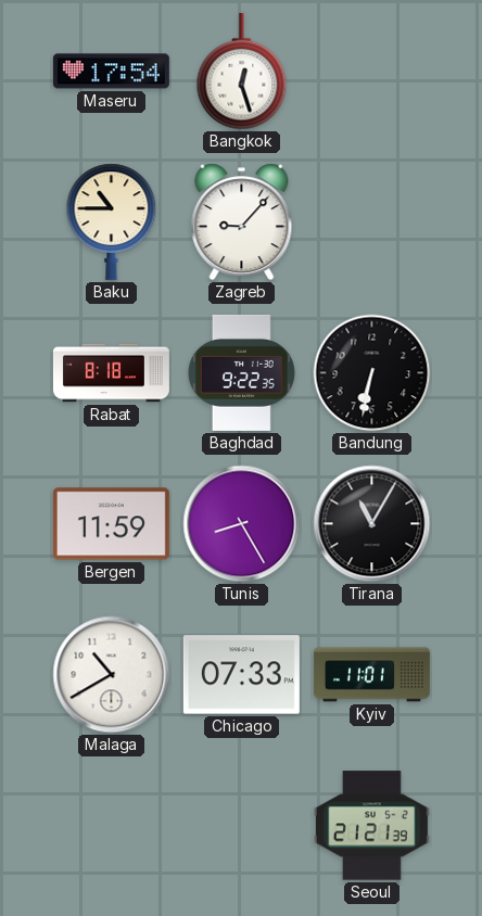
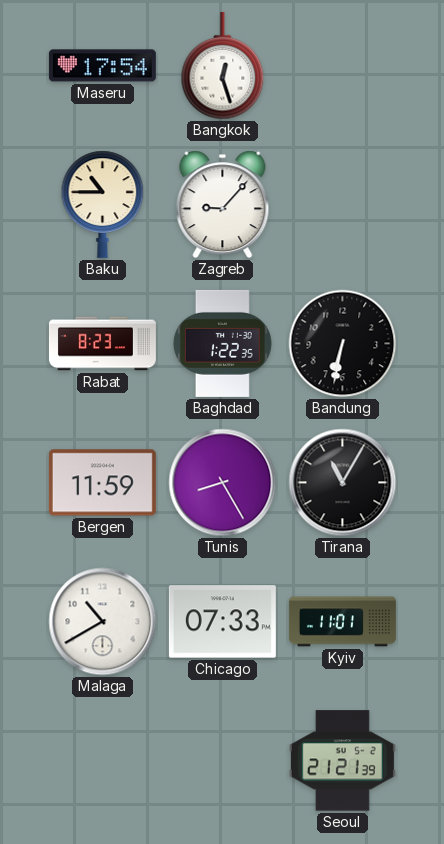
Rabat: 8:18 -> 8:23
Baghdad: 9:22 -> 1:22
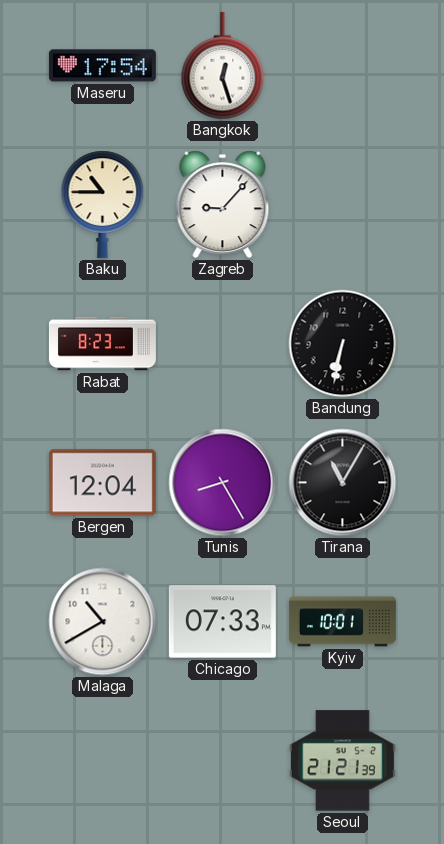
Baghdad: 1:22 -> none
Bergen: 11:59 -> 12:04
Kyiv: 11:01 -> 10:01
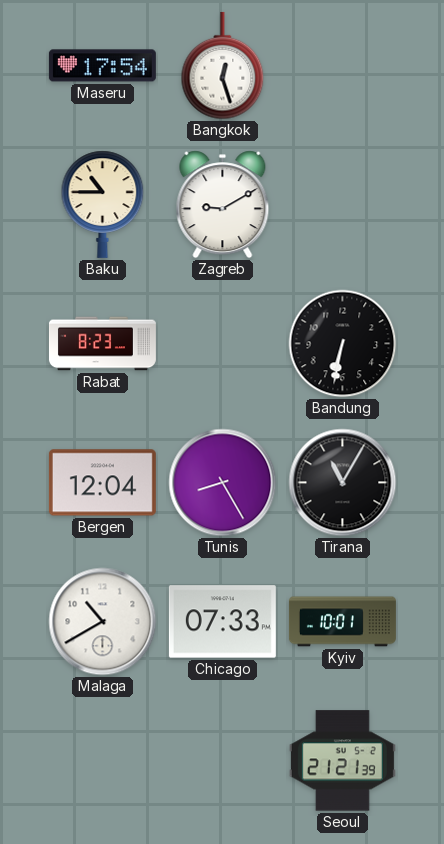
Zagreb: 9:07 -> 9:10
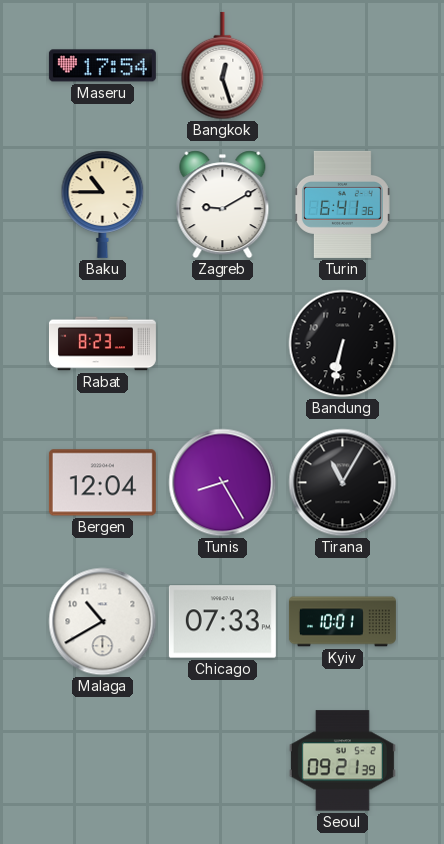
Turin: none -> 6:41
Seoul: 21:21 -> 09:21
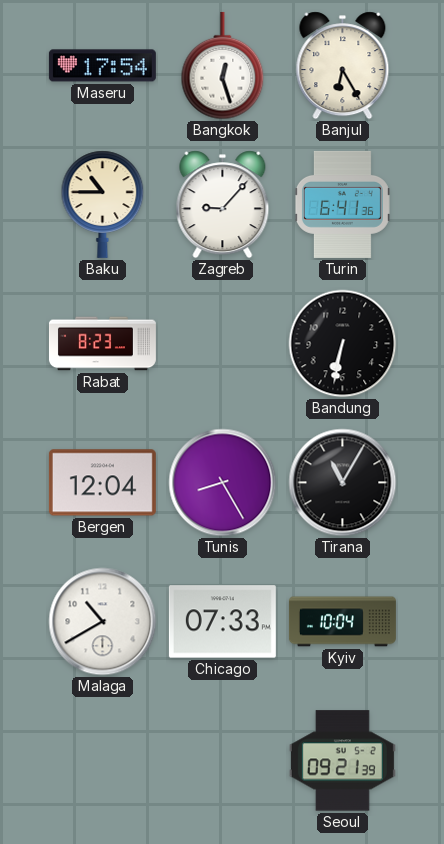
Banjul: none -> 6:25
Zagreb: 9:10 -> 9:07
Kyiv: 10:01 -> 10:04
